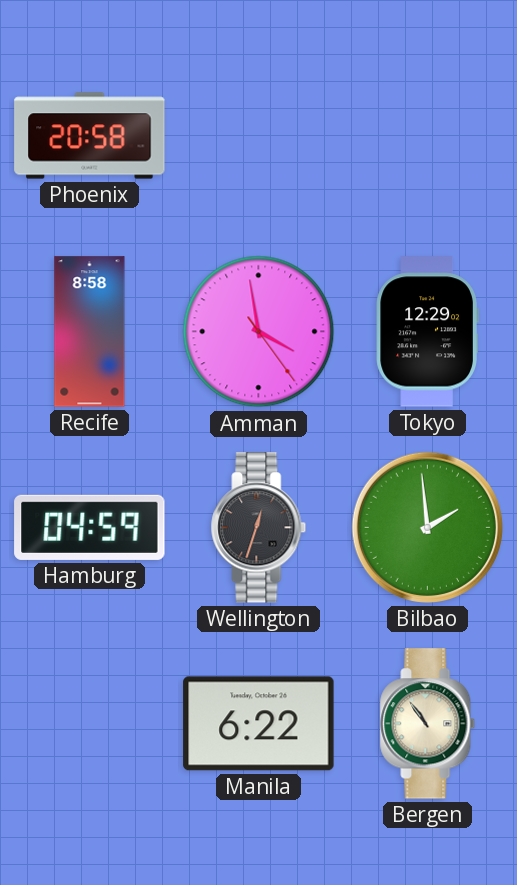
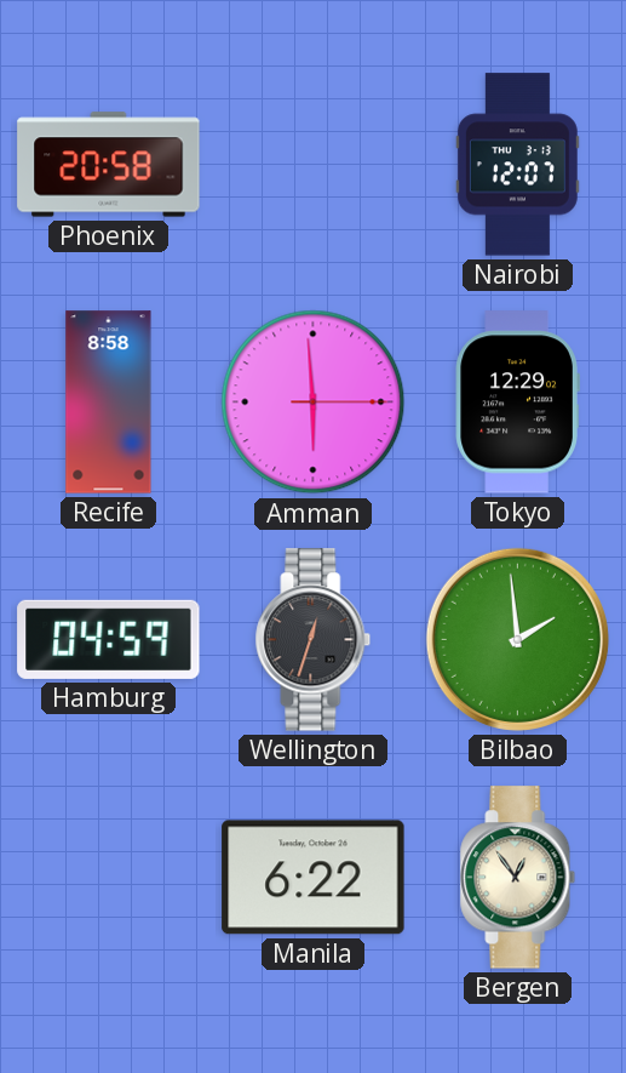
Nairobi: none -> 12:07
Amman: 3:58 -> 5:59
Bergen: 10:54 -> 12:54
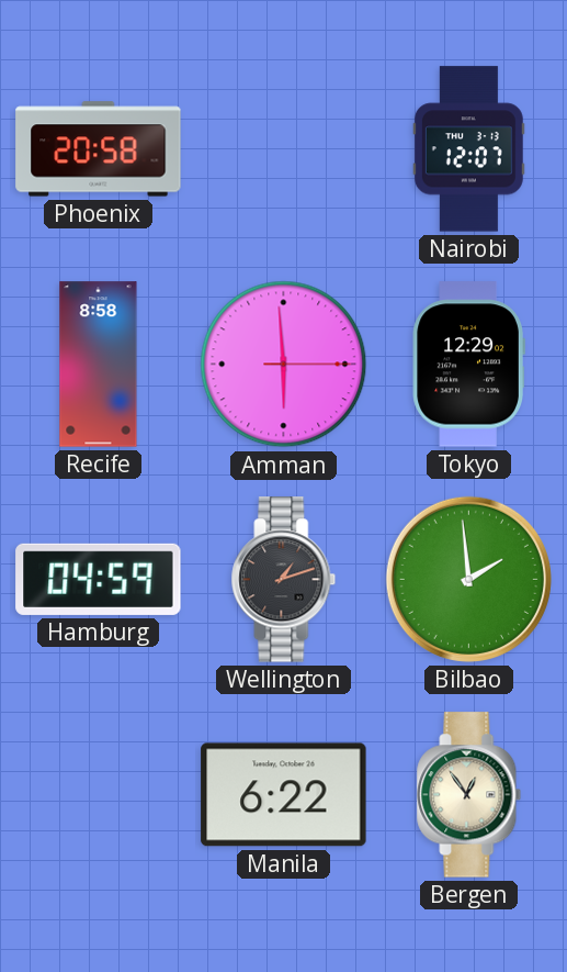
Wellington: 12:33 -> 1:12
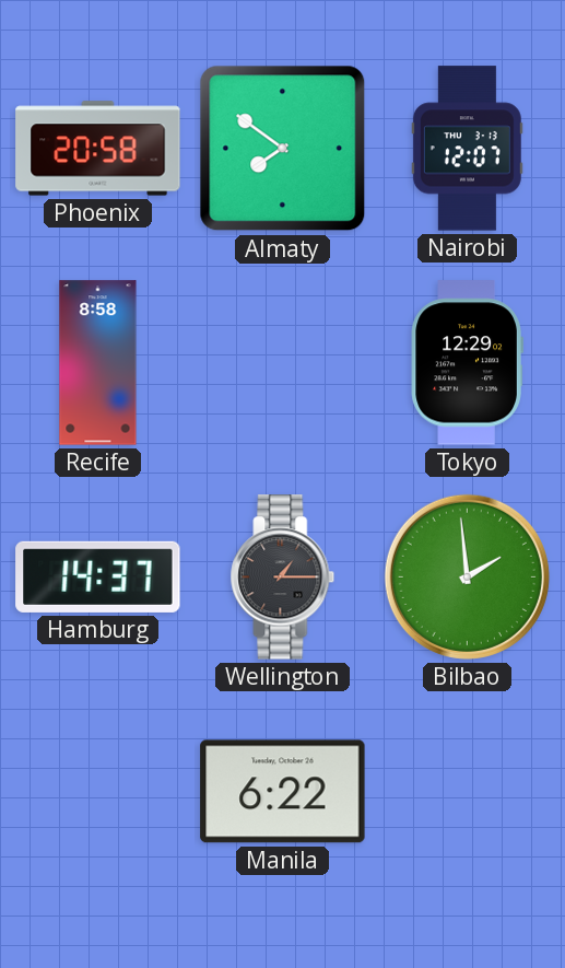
Almaty: none -> 7:51
Amman: 5:59 -> none
Hamburg: 04:59 -> 14:37
Wellington: 1:12 -> 1:15
Bergen: 12:54 -> none
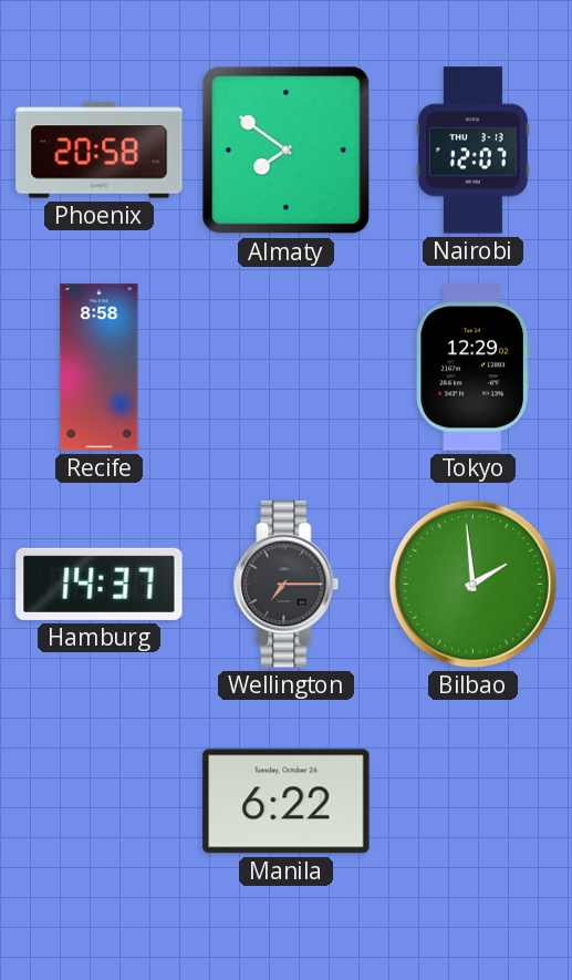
Wellington: 1:15 -> 7:15
